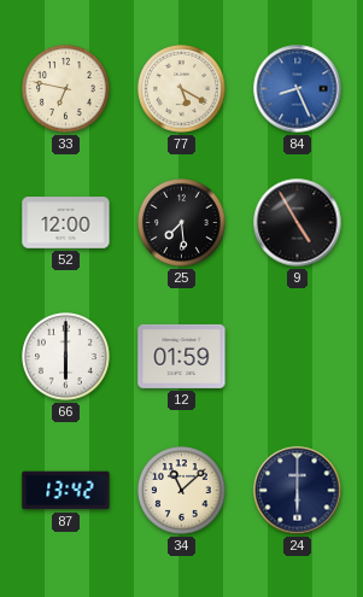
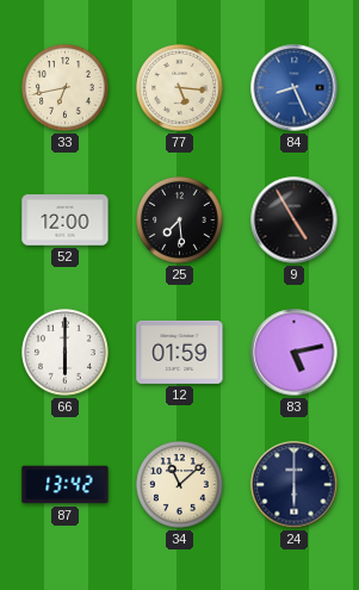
33: 6:47 -> 6:43
77: 5:20 -> 5:16
83: none -> 5:13
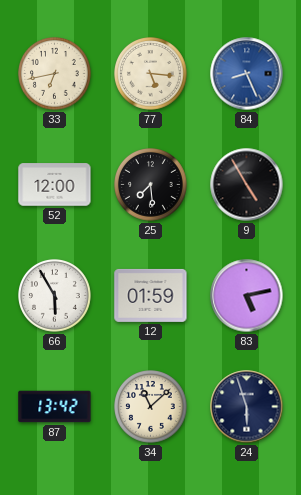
66: 6:00 -> 5:55
24: 6:00 -> 5:57
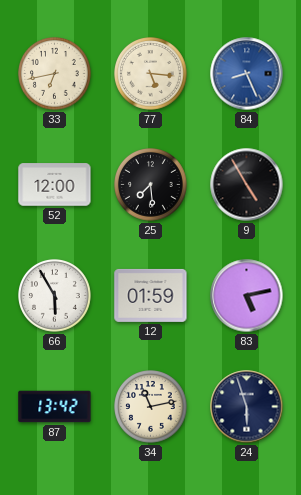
34: 11:08 -> 11:13
